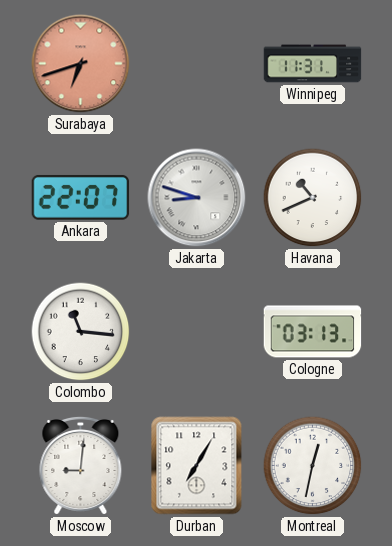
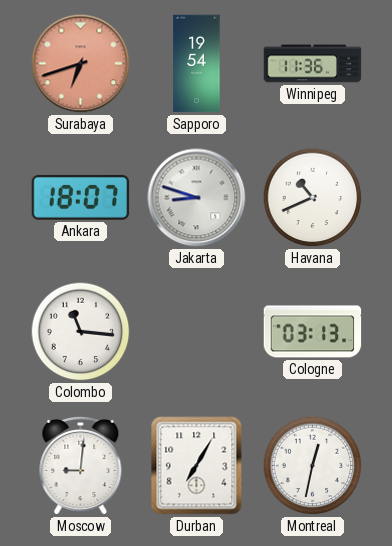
Sapporo: none -> 19:54
Winnipeg: 11:31 -> 11:36
Ankara: 22:07 -> 18:07
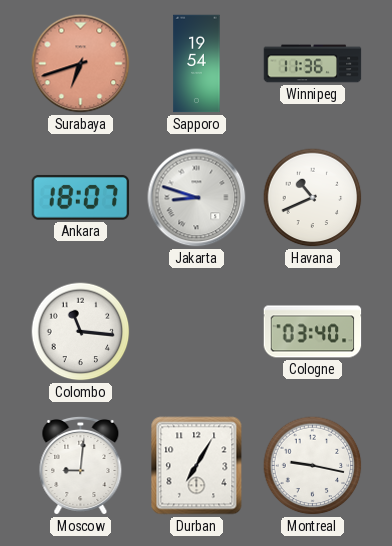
Cologne: 03:13 -> 03:40
Montreal: 12:32 -> 9:17
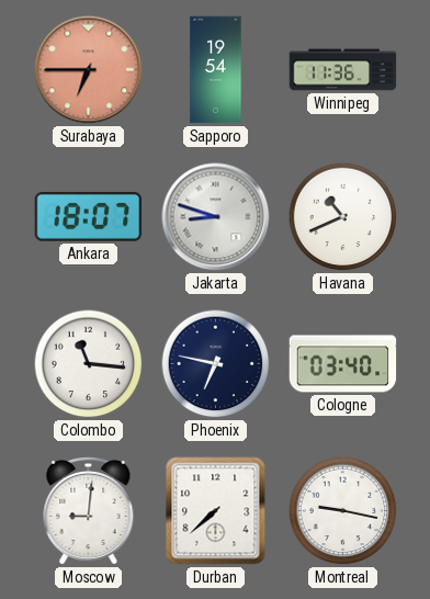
Surabaya: 6:42 -> 6:45
Phoenix: none -> 6:47
Durban: 7:05 -> 7:38
